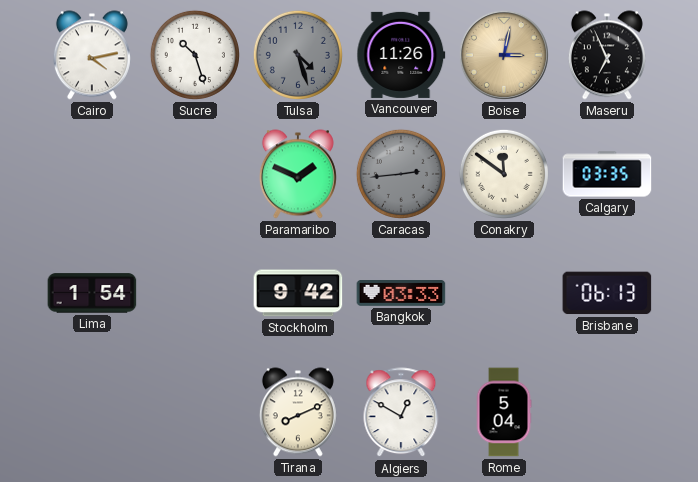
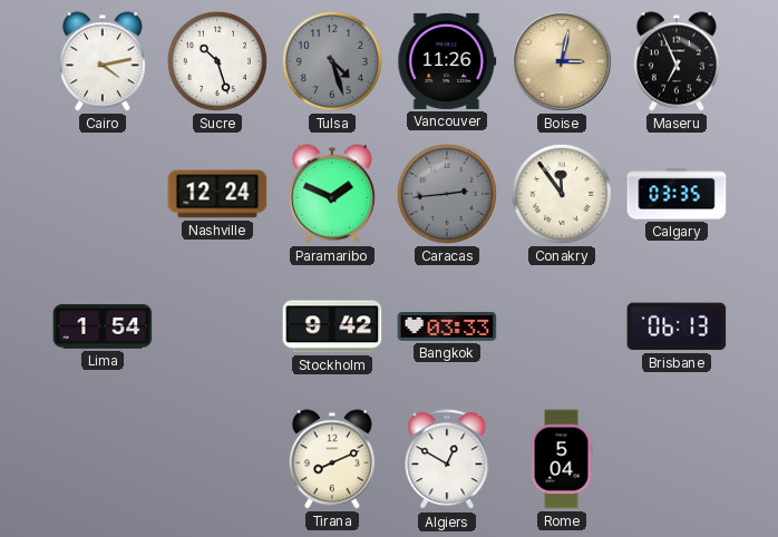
Nashville: none -> 12:24
Conakry: 11:51 -> 11:54
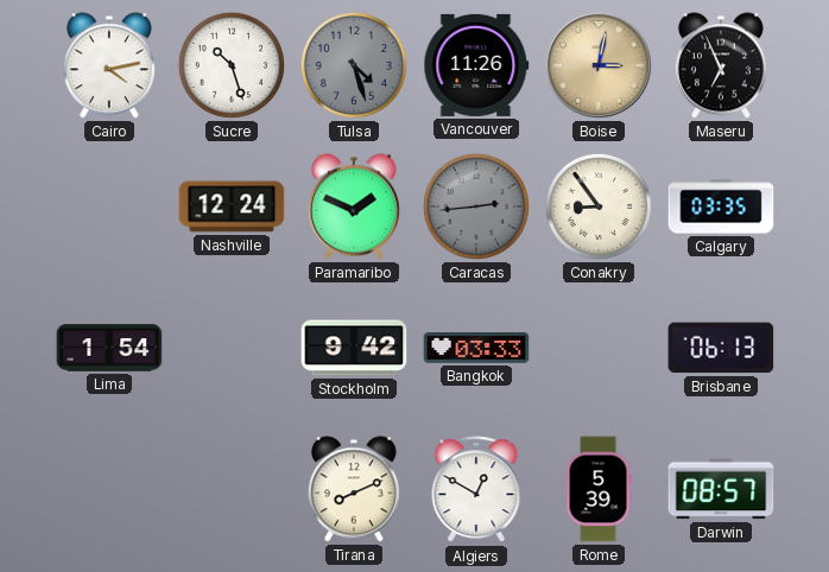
Conakry: 11:54 -> 8:54
Rome: 5:04 -> 5:39
Darwin: none -> 08:57
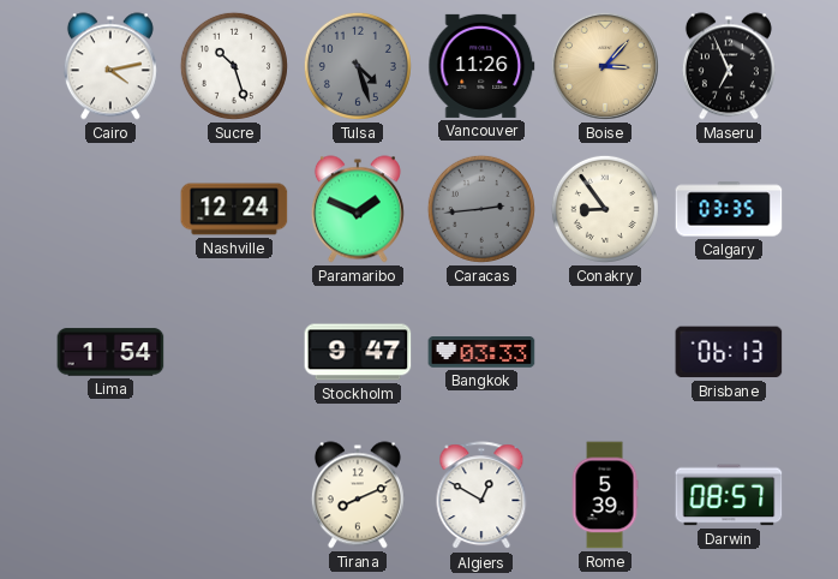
Boise: 3:02 -> 3:07
Stockholm: 9:42 -> 9:47
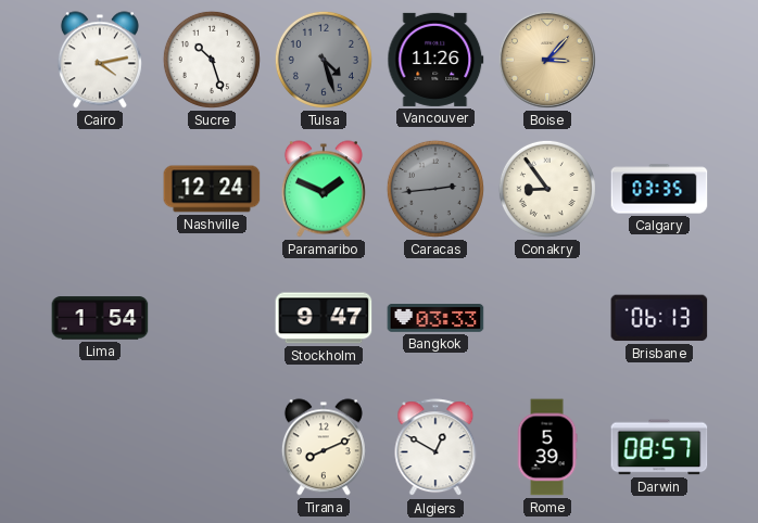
Maseru: 6:56 -> none
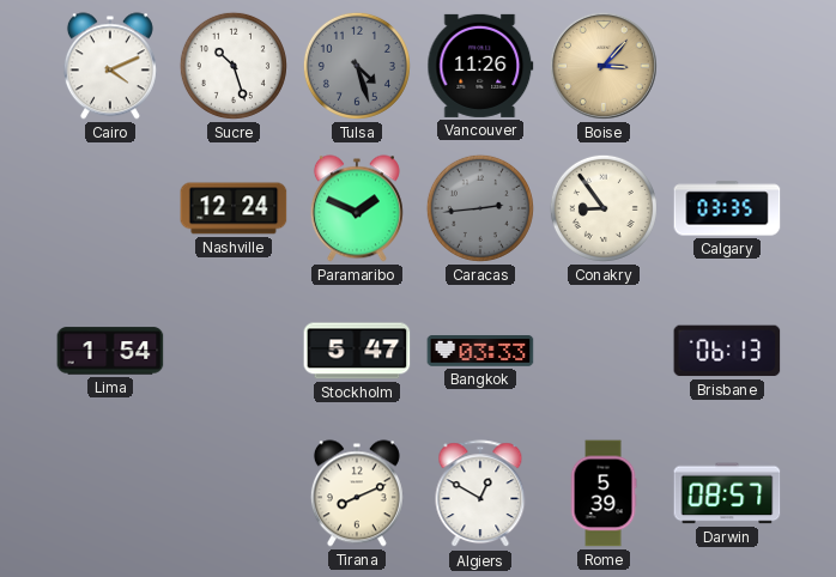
Cairo: 4:13 -> 4:11
Stockholm: 9:47 -> 5:47
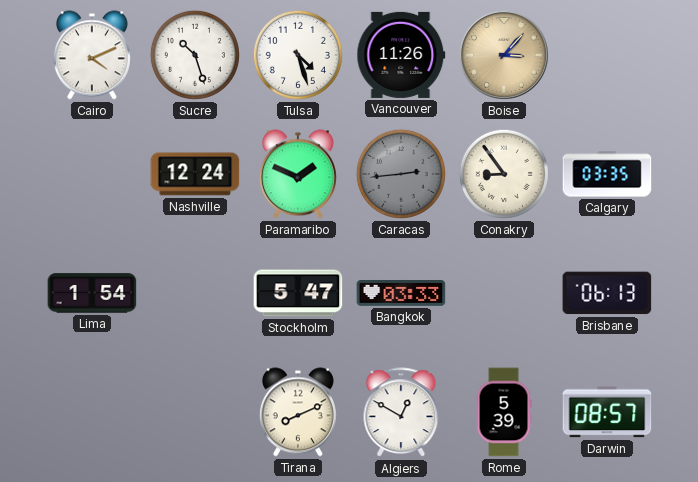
Tulsa dial: grey -> white
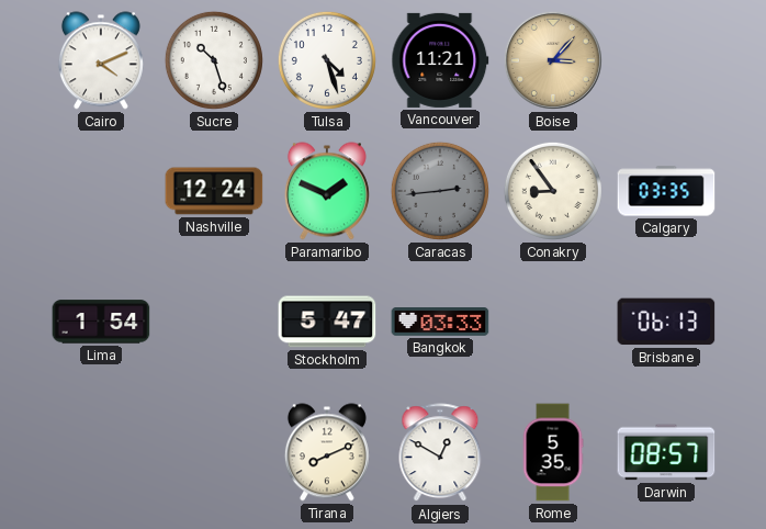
Vancouver: 11:26 -> 11:21
Rome: 5:39 -> 5:35
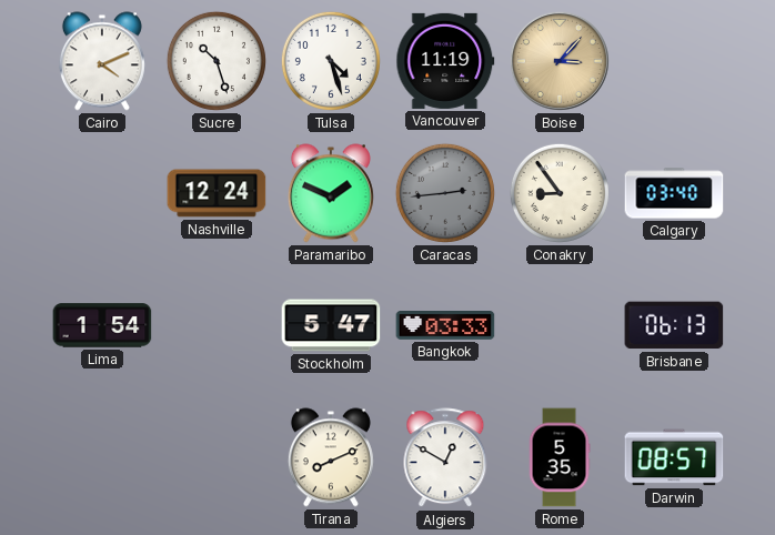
Vancouver: 11:21 -> 11:19
Calgary: 03:35 -> 03:40
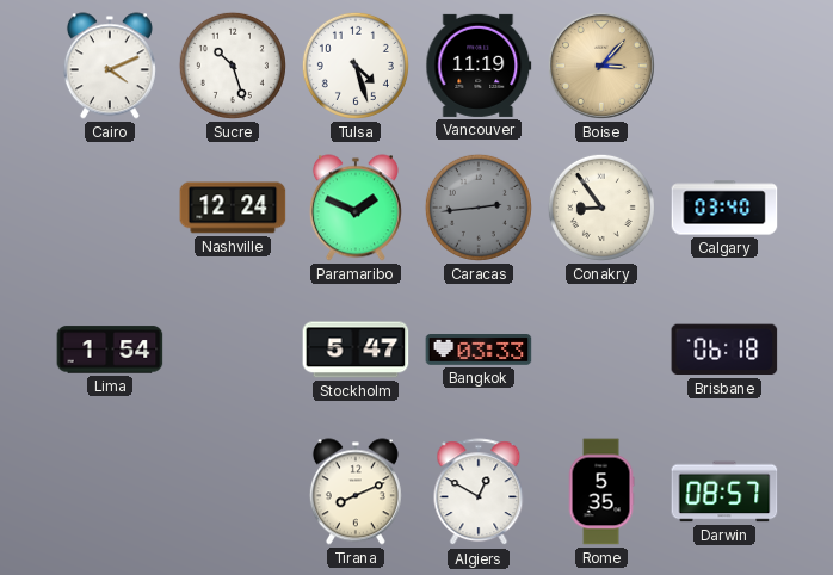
Brisbane: 06:13 -> 06:18
